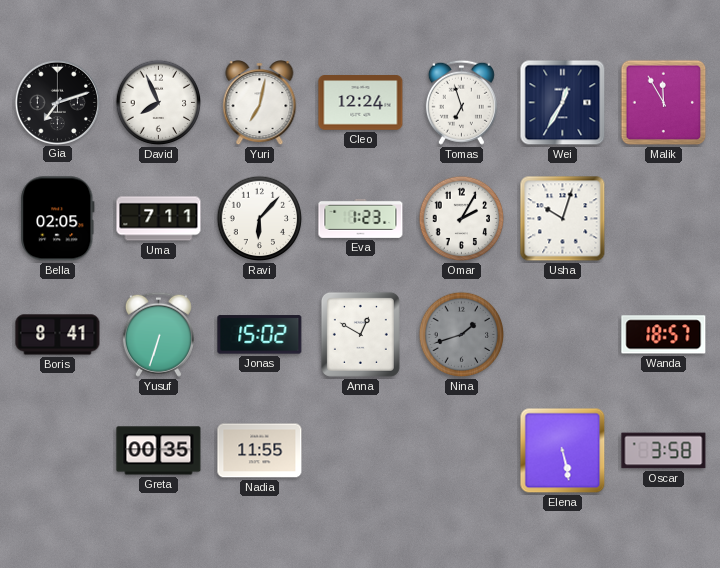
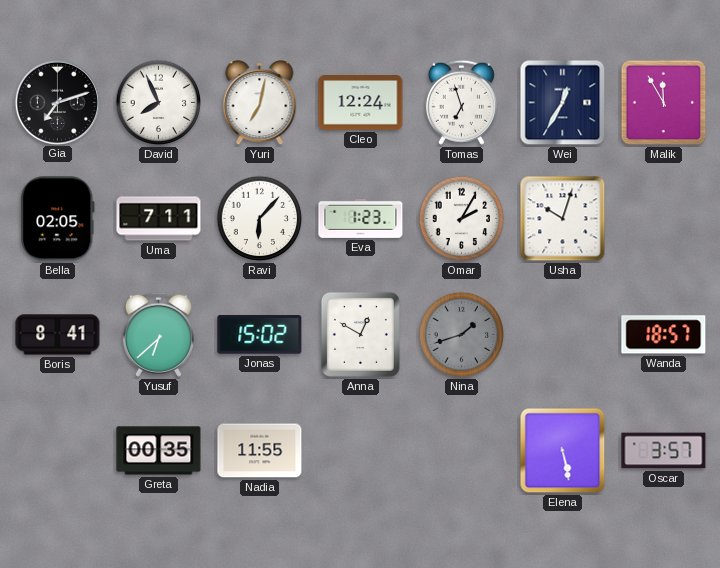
Yusuf: 6:33 -> 6:38
Oscar: 3:58 -> 3:57
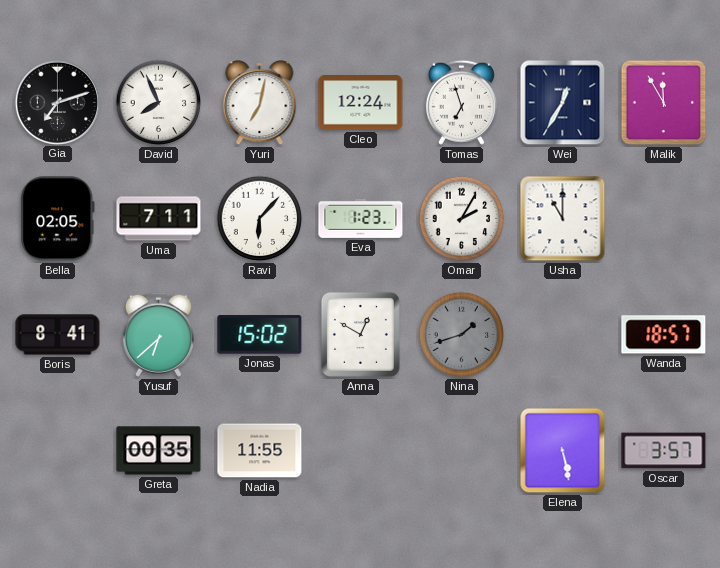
Usha: 10:03 -> 11:00
